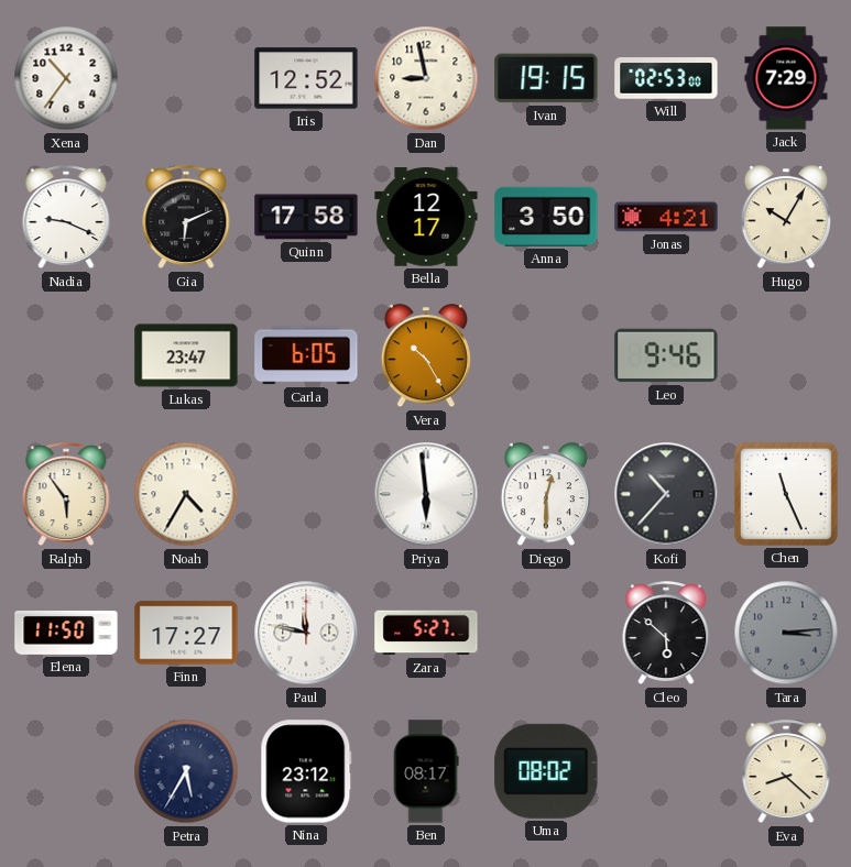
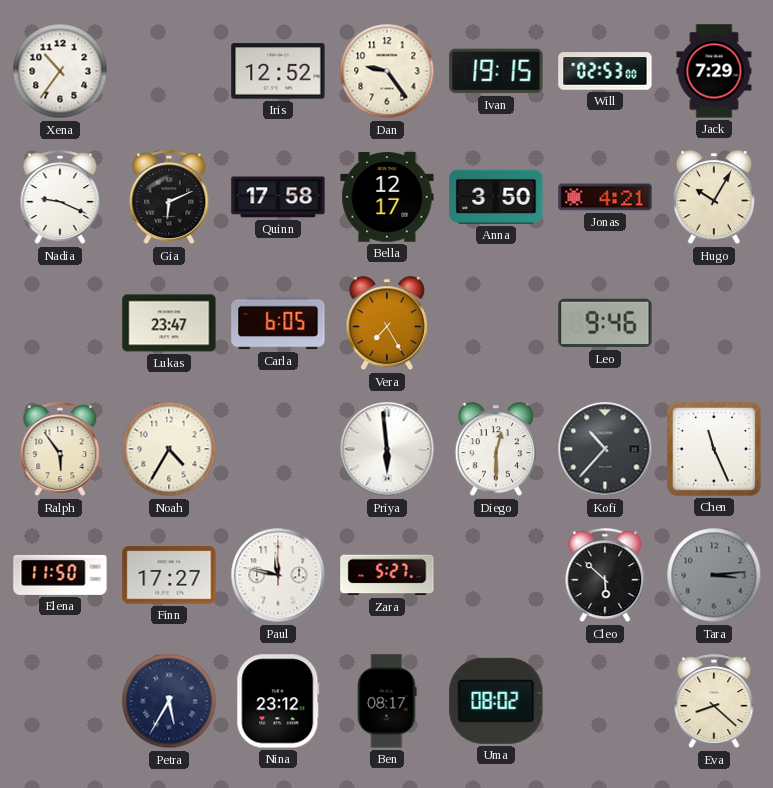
Dan: 8:58 -> 9:24
Vera: 10:25 -> 7:25
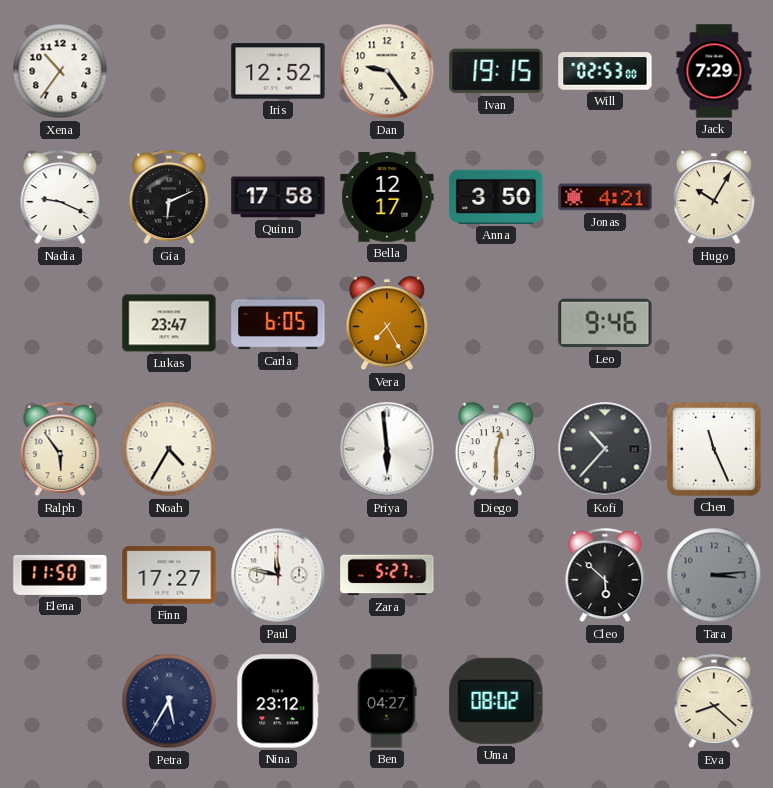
Ben: 08:17 -> 04:27
